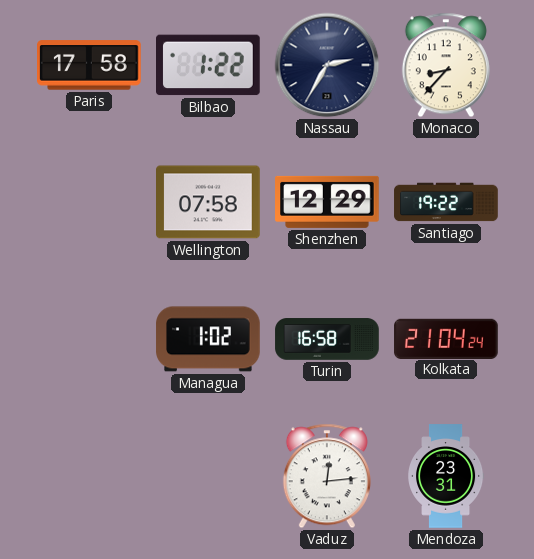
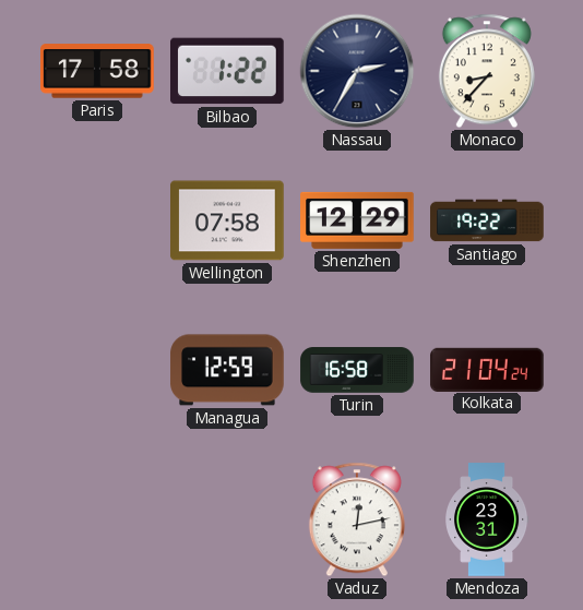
Managua: 1:02 -> 12:59
Vaduz: 12:14 -> 12:13
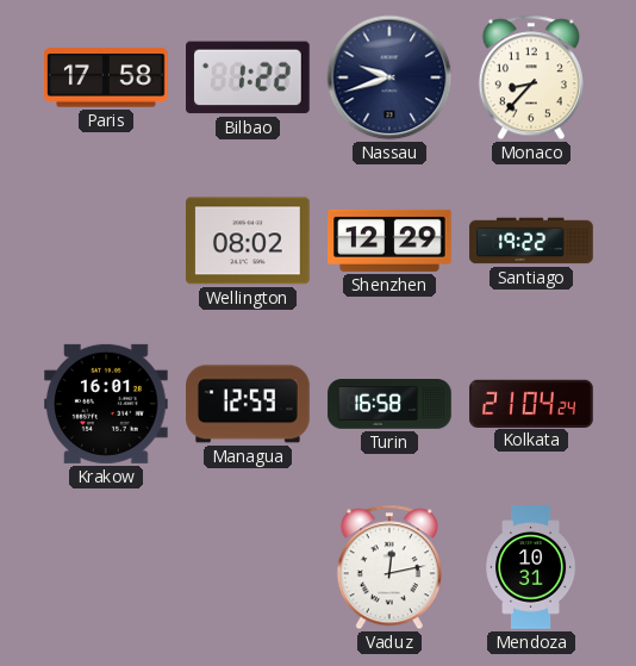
Nassau: 2:35 -> 9:42
Wellington: 07:58 -> 08:02
Krakow: none -> 16:01
Mendoza: 23:31 -> 10:31
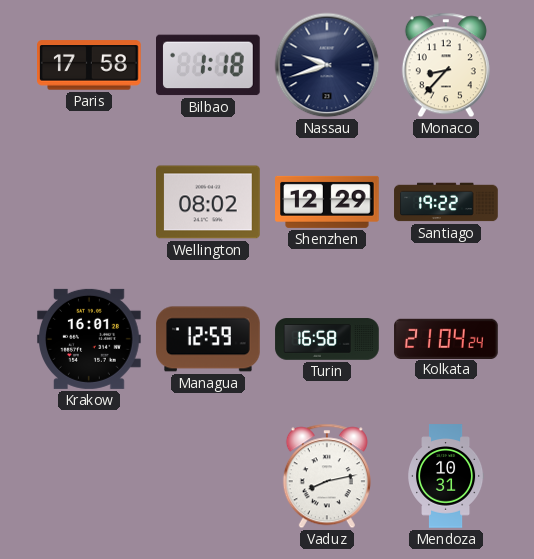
Bilbao: 1:22 -> 1:18
Vaduz: 12:13 -> 8:13
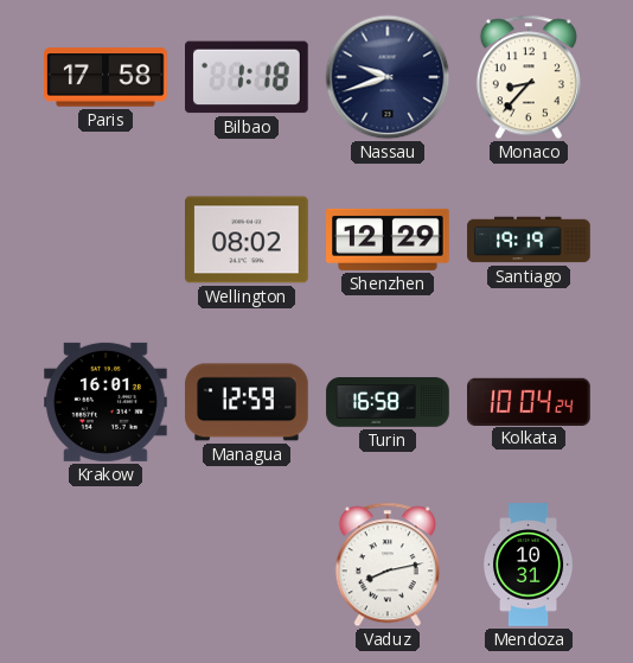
Santiago: 19:22 -> 19:19
Kolkata: 21:04 -> 10:04
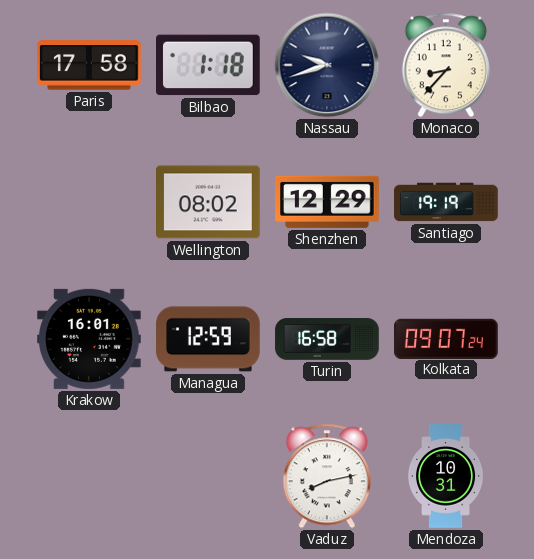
Kolkata: 10:04 -> 09:07
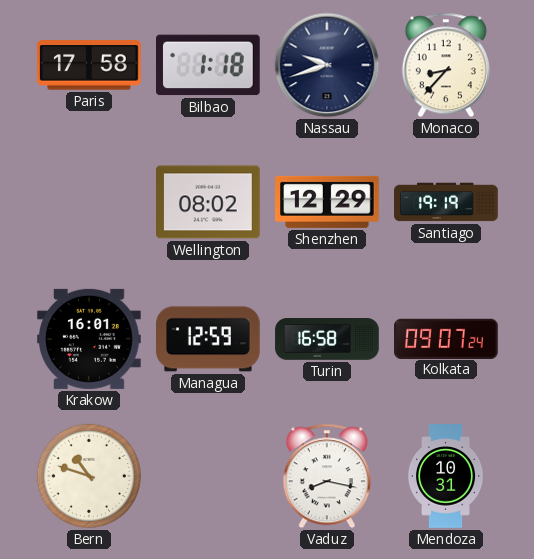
Bern: none -> 10:48
Vaduz: 8:13 -> 8:17
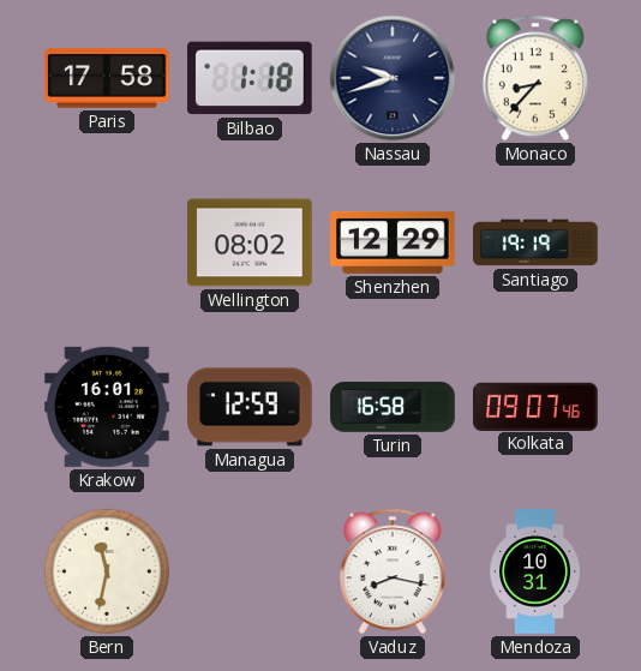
Kolkata: 09:07:24 -> 09:07:46
Bern: 10:48 -> 11:32
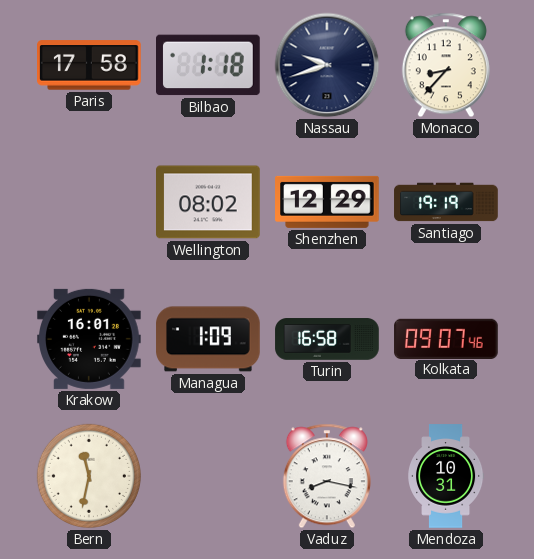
Managua: 12:59 -> 1:09
